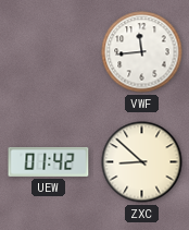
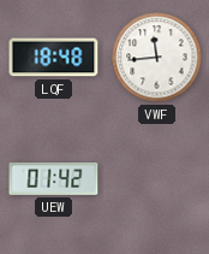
LQF: none -> 18:48
ZXC: 8:52 -> none
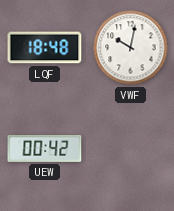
VWF: 11:44 -> 10:02
UEW: 01:42 -> 00:42
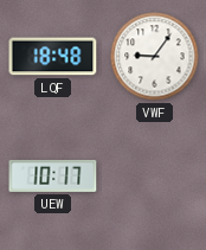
VWF: 10:02 -> 9:06
UEW: 00:42 -> 10:17
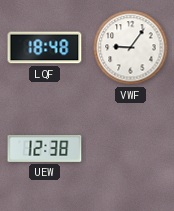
UEW: 10:17 -> 12:38
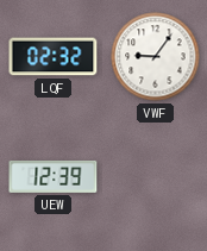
LQF: 18:48 -> 02:32
UEW: 12:38 -> 12:39
